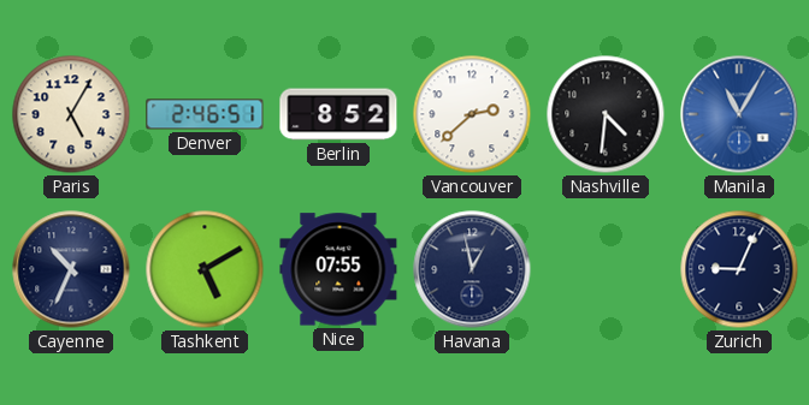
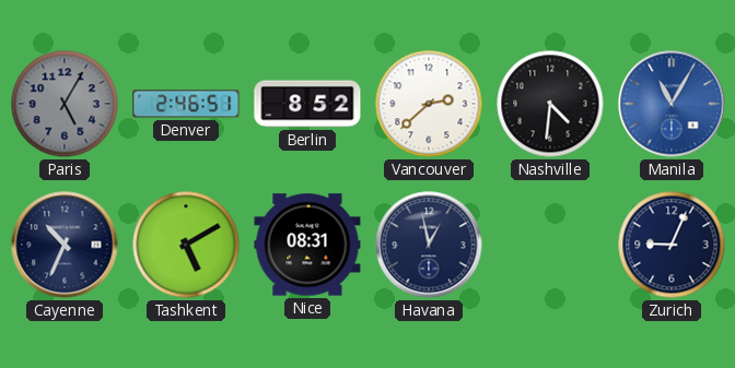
Paris dial: cream -> grey
Nice: 07:55 -> 08:31
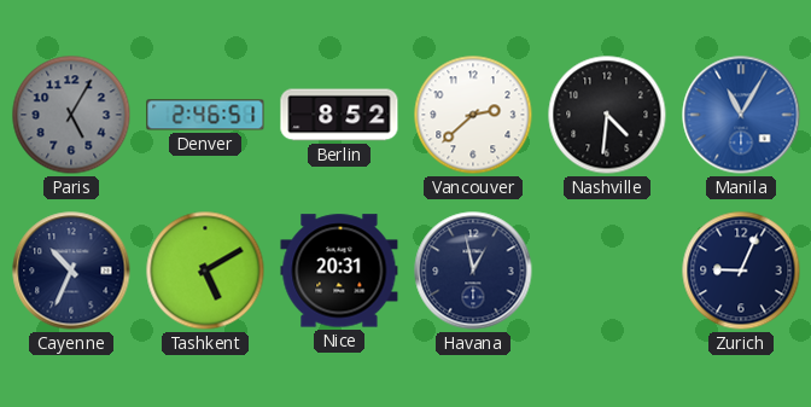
Nice: 08:31 -> 20:31
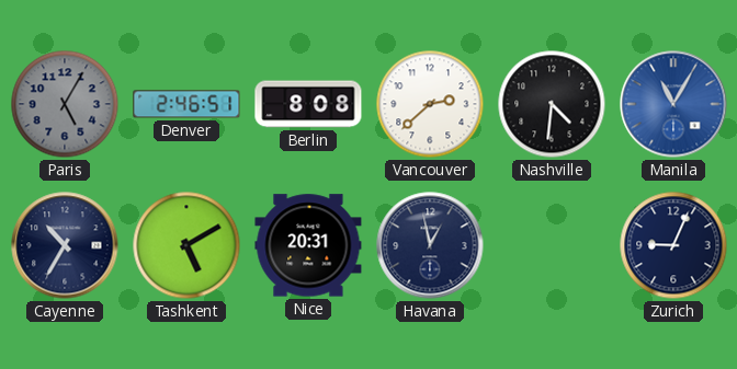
Berlin: 8:52 -> 8:08
Cayenne: 10:34 -> 10:35
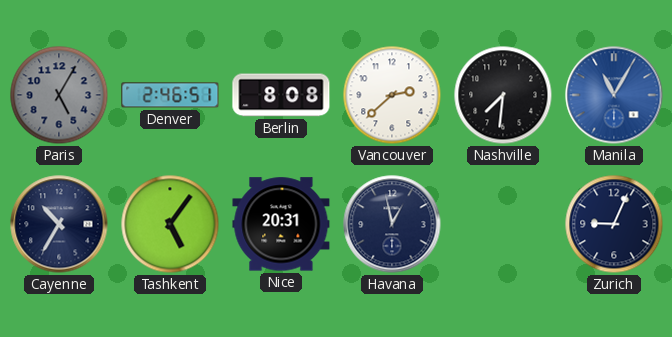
Nashville: 4:31 -> 7:31
Tashkent: 5:10 -> 5:06
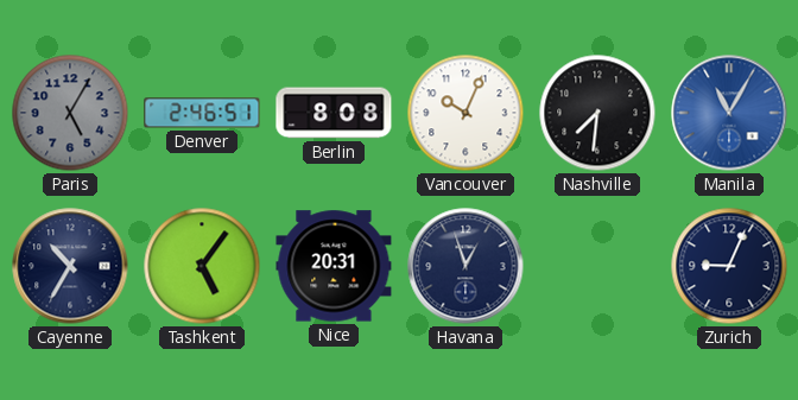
Vancouver: 2:38 -> 10:04
Havana: 12:58 -> 12:57
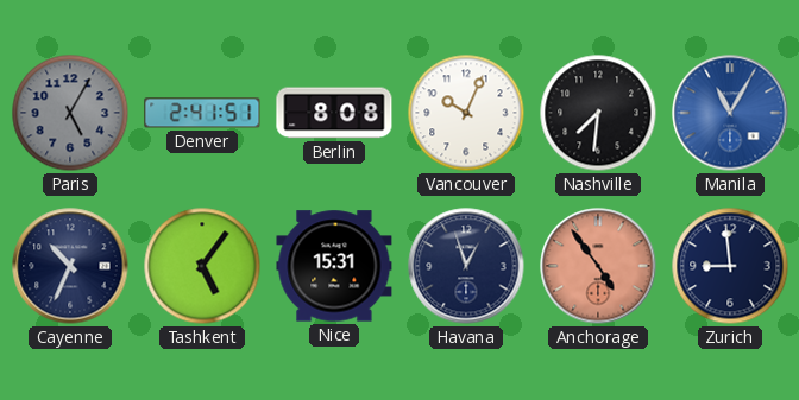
Denver: 2:46 -> 2:41
Cayenne: 10:35 -> 10:34
Nice: 20:31 -> 15:31
Anchorage: none -> 4:54
Zurich: 9:04 -> 8:59
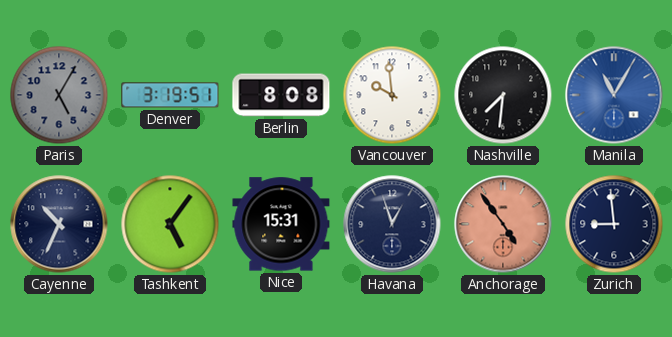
Denver: 2:41 -> 3:19
Vancouver: 10:04 -> 9:59
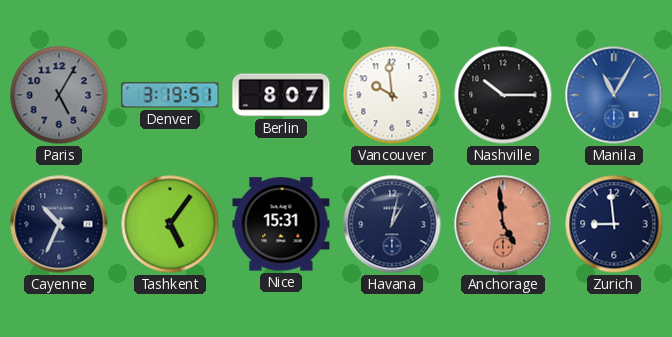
Berlin: 8:08 -> 8:07
Nashville: 7:31 -> 10:15
Havana: 12:57 -> 1:02
Anchorage: 4:54 -> 4:59
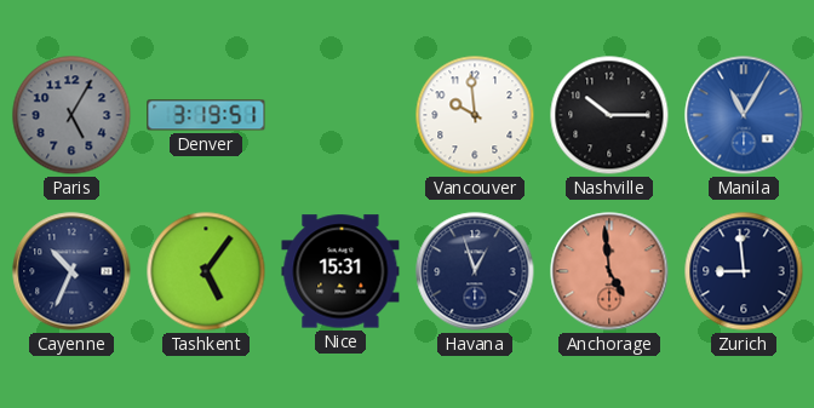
Berlin: 8:07 -> none
Havana: 1:02 -> 12:57
